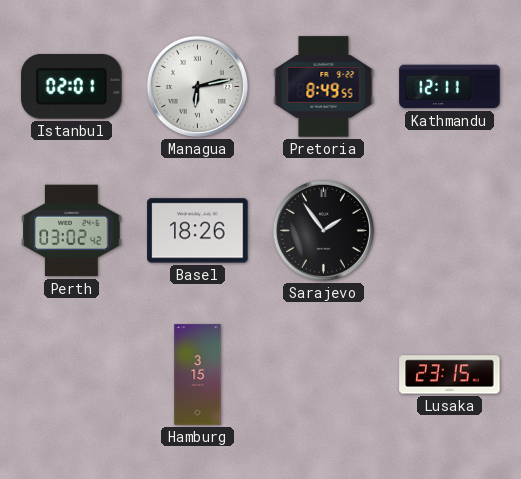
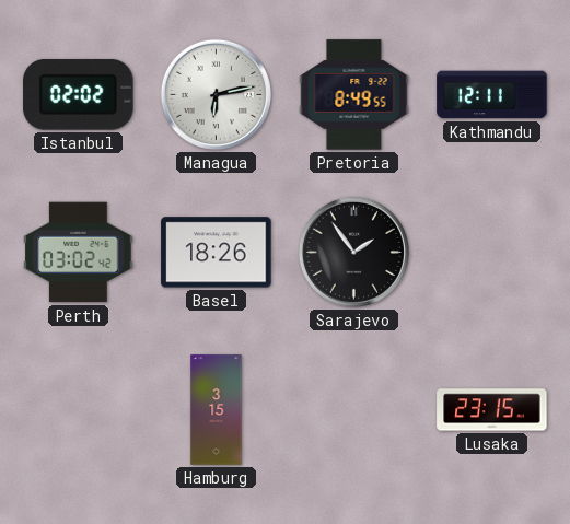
Istanbul: 02:01 -> 02:02
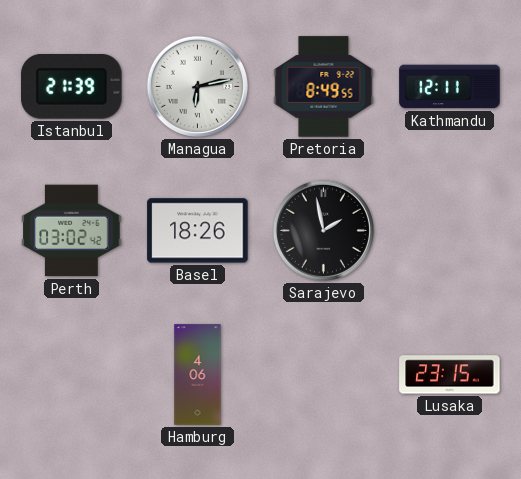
Istanbul: 02:02 -> 21:39
Sarajevo: 1:54 -> 1:58
Hamburg: 3:15 -> 4:06
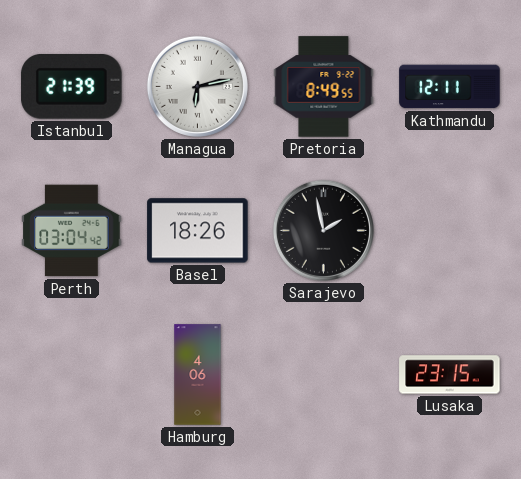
Perth: 03:02 -> 03:04
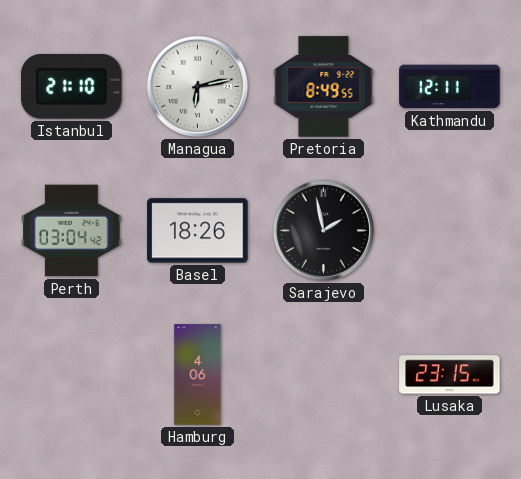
Istanbul: 21:39 -> 21:10
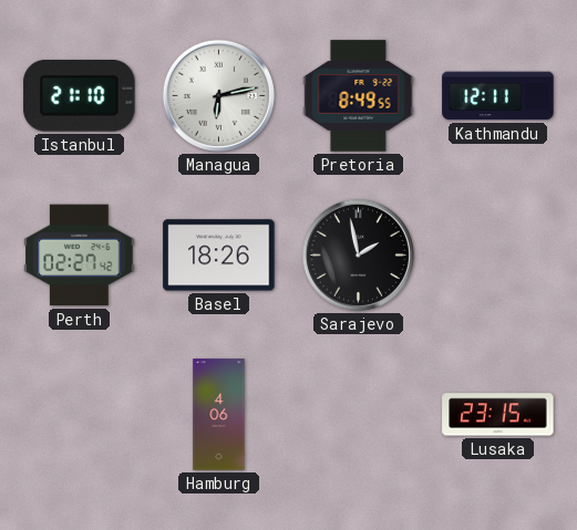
Perth: 03:04 -> 02:27
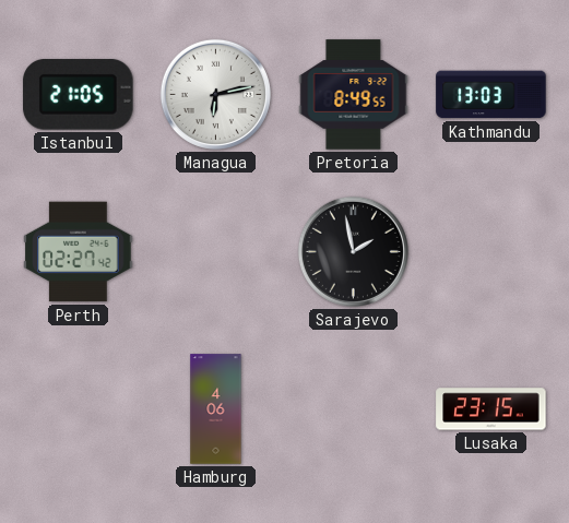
Istanbul: 21:10 -> 21:05
Kathmandu: 12:11 -> 13:03
Basel: 18:26 -> none
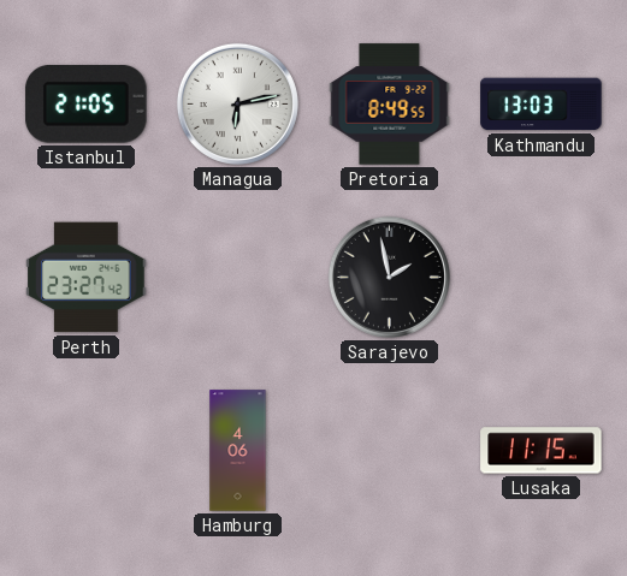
Perth: 02:27 -> 23:27
Lusaka: 23:15 -> 11:15
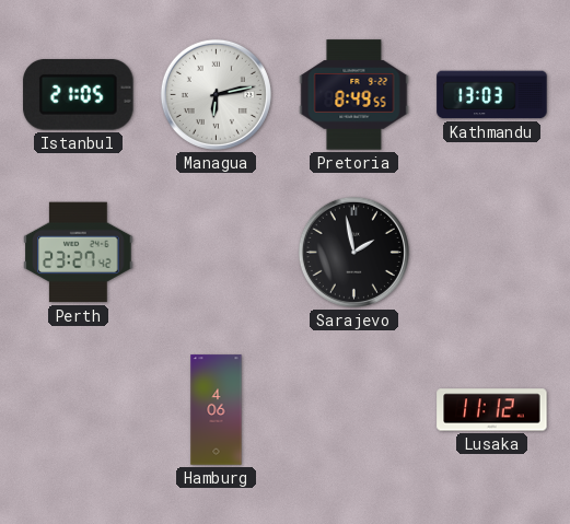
Lusaka: 11:15 -> 11:12
